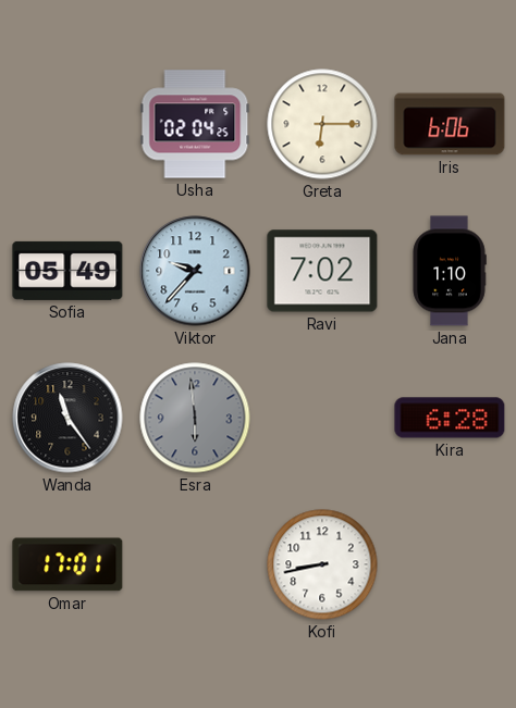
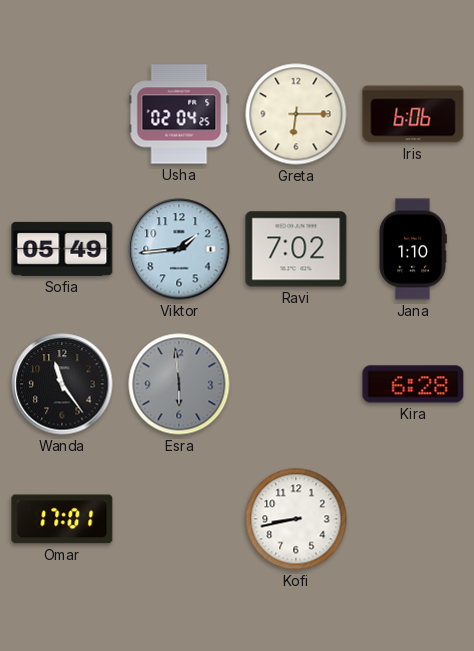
Viktor: 9:37 -> 1:44
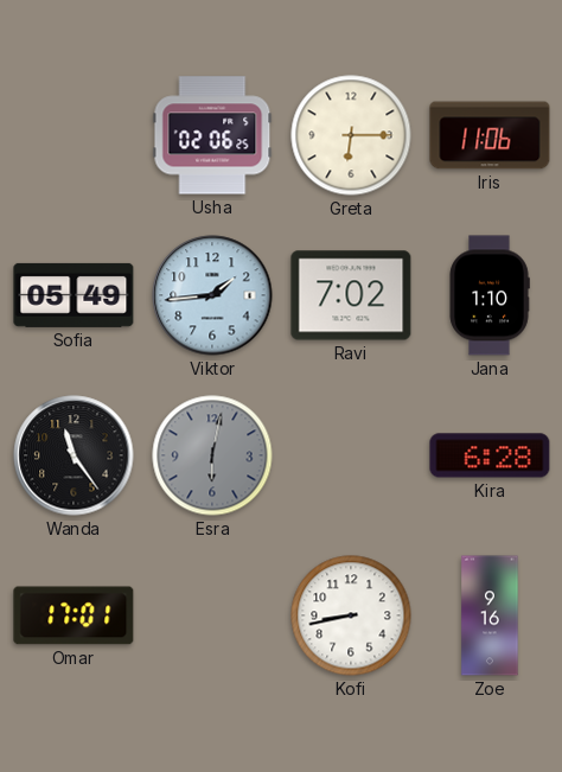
Usha: 02:04 -> 02:06
Iris: 6:06 -> 11:06
Esra: 5:59 -> 6:02
Zoe: none -> 9:16
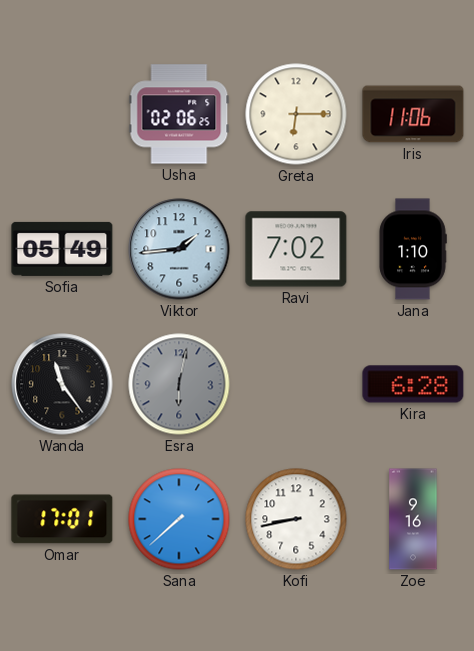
Sana: none -> 7:38
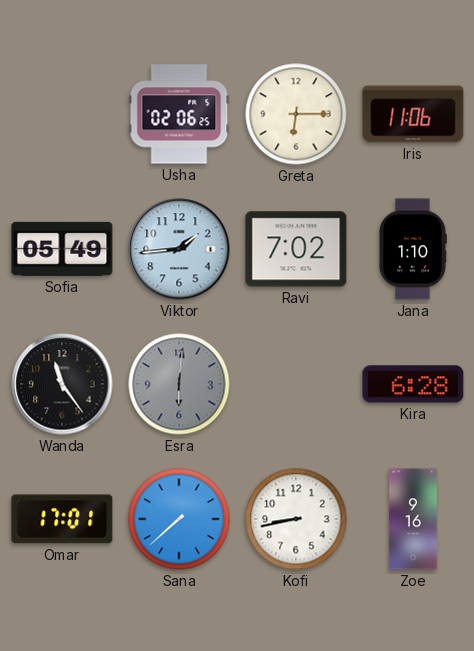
Esra: 6:02 -> 6:01
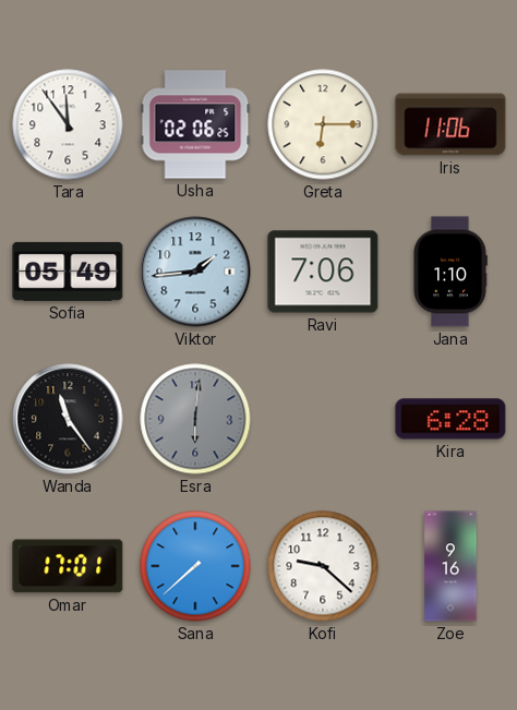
Tara: none -> 11:54
Ravi: 7:02 -> 7:06
Kofi: 8:43 -> 9:22
